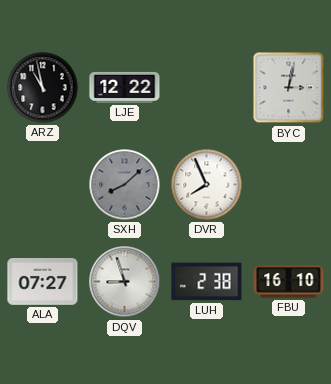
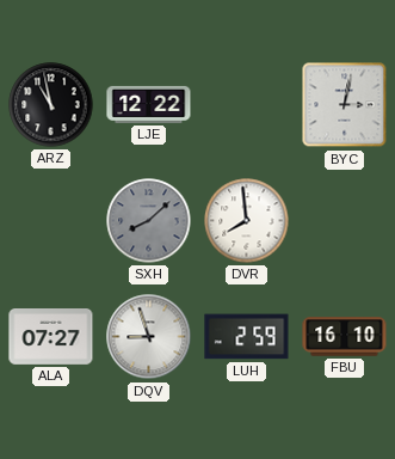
DVR: 7:56 -> 7:59
LUH: 2:38 -> 2:59
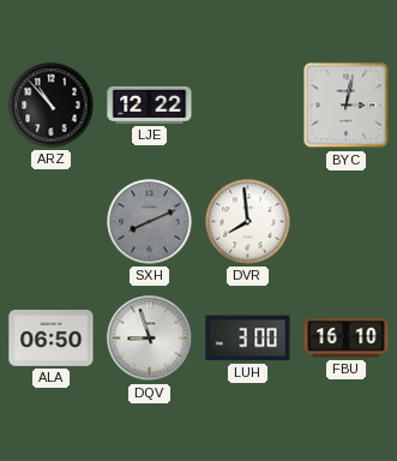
ARZ: 10:58 -> 10:53
SXH: 8:08 -> 8:11
ALA: 07:27 -> 06:50
LUH: 2:59 -> 3:00
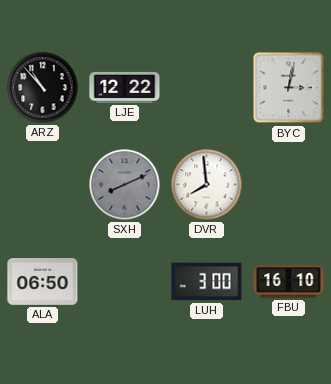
DQV: 8:57 -> none
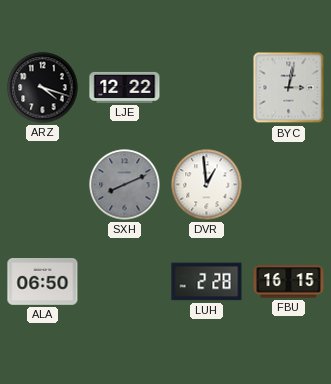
ARZ: 10:53 -> 4:18
DVR: 7:59 -> 12:59
LUH: 3:00 -> 2:28
FBU: 16:10 -> 16:15
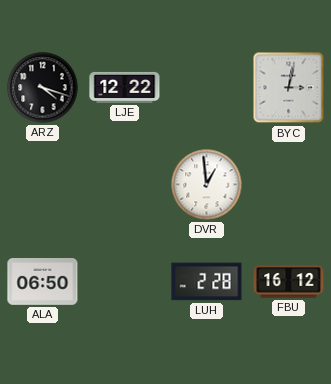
SXH: 8:11 -> none
FBU: 16:15 -> 16:12
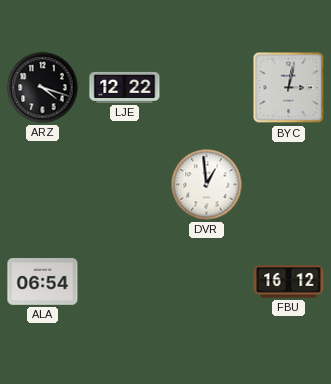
ALA: 06:50 -> 06:54
LUH: 2:28 -> none
